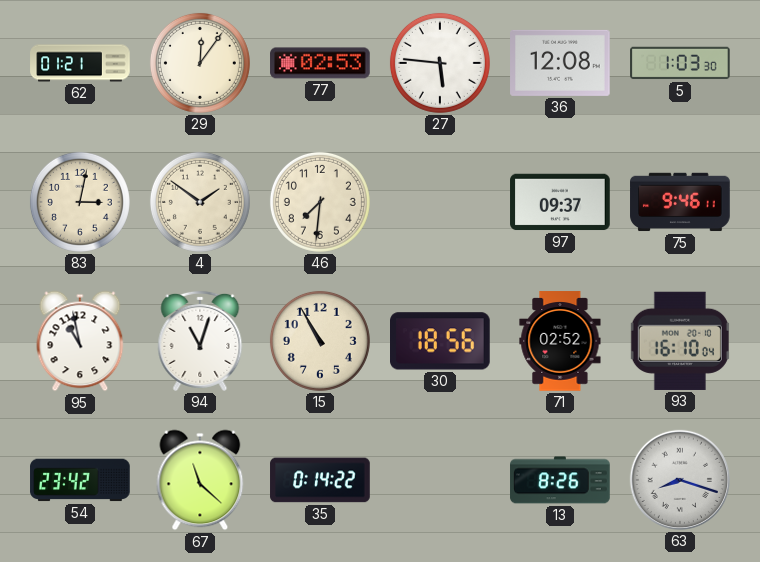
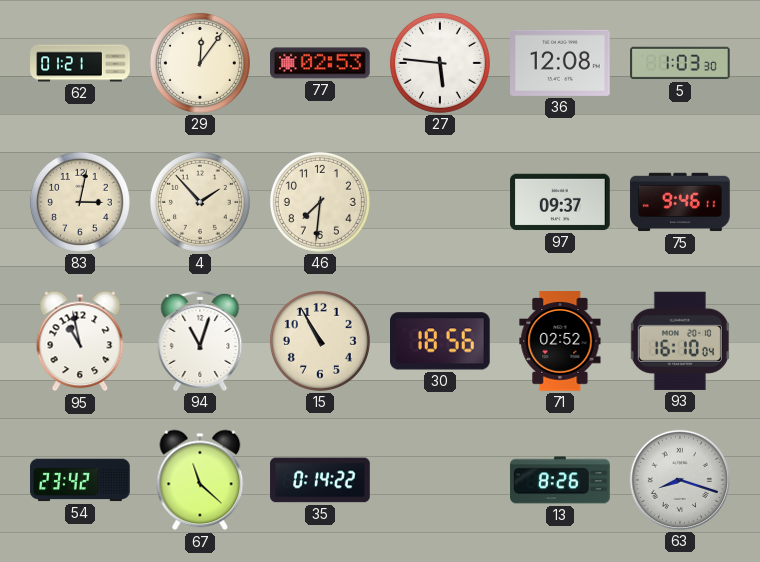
4: 1:51 -> 1:53
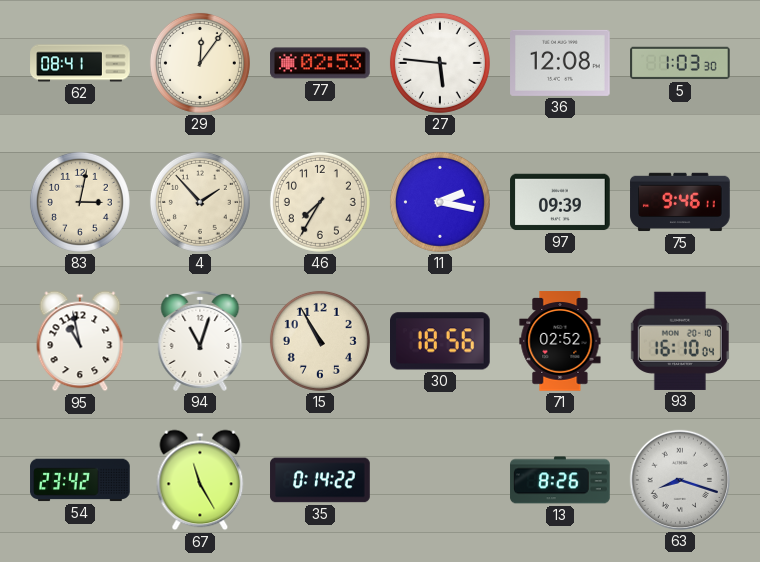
62: 01:21 -> 08:41
46: 7:31 -> 7:35
11: none -> 2:17
97: 09:37 -> 09:39
67: 11:22 -> 11:25
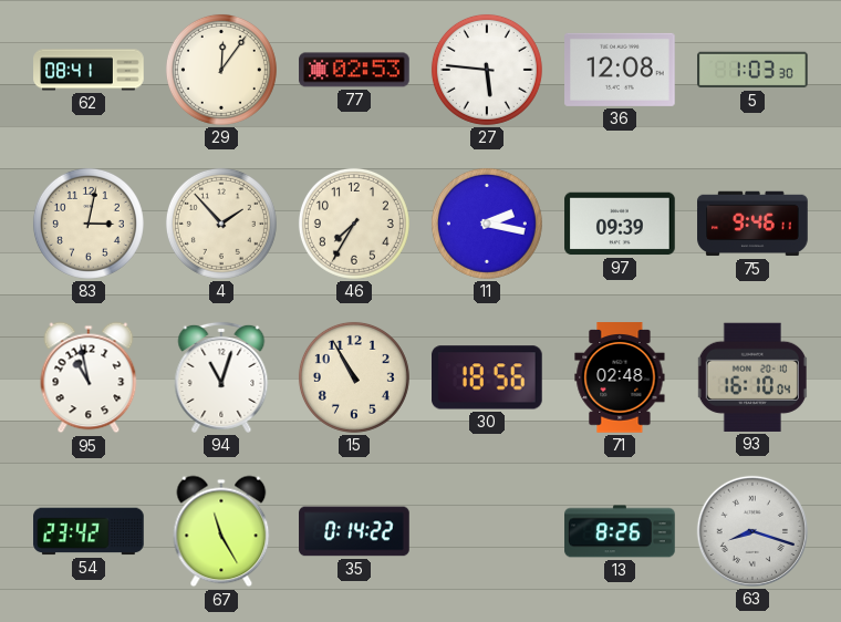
71: 02:52 -> 02:48
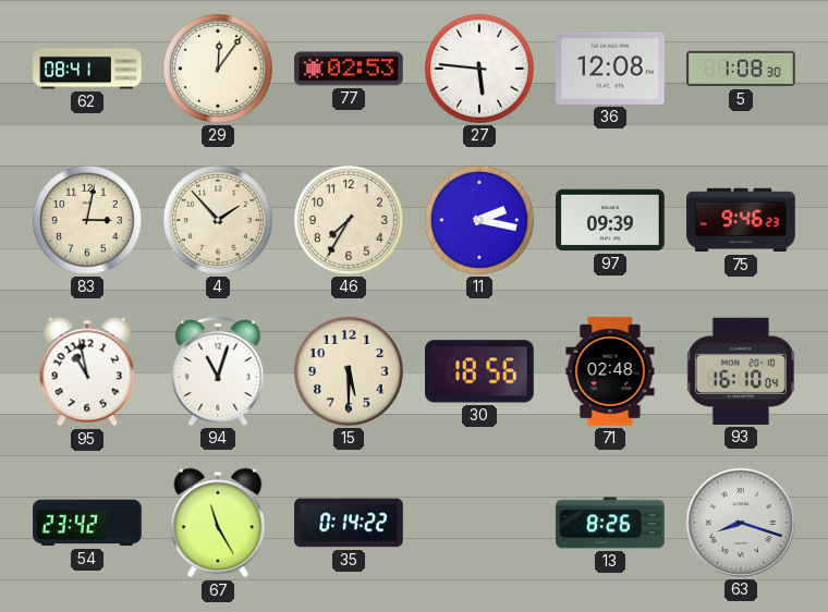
5: 1:03 -> 1:08
75: 9:46:11 -> 9:46:23
15: 10:55 -> 5:30
